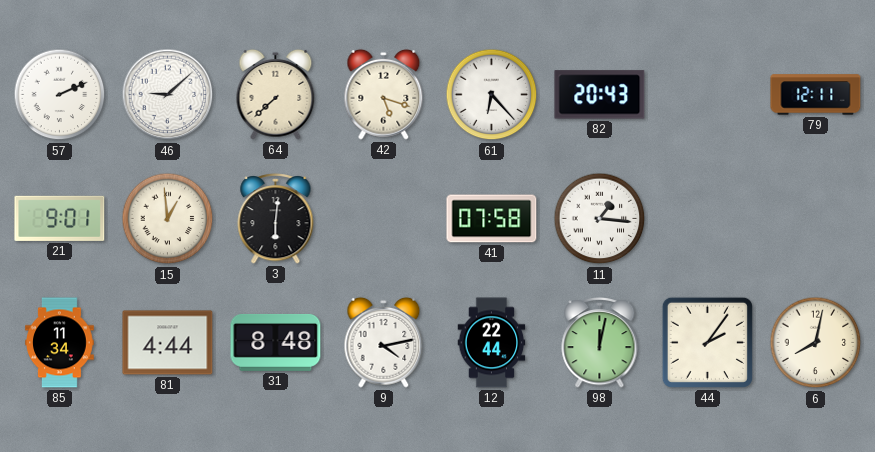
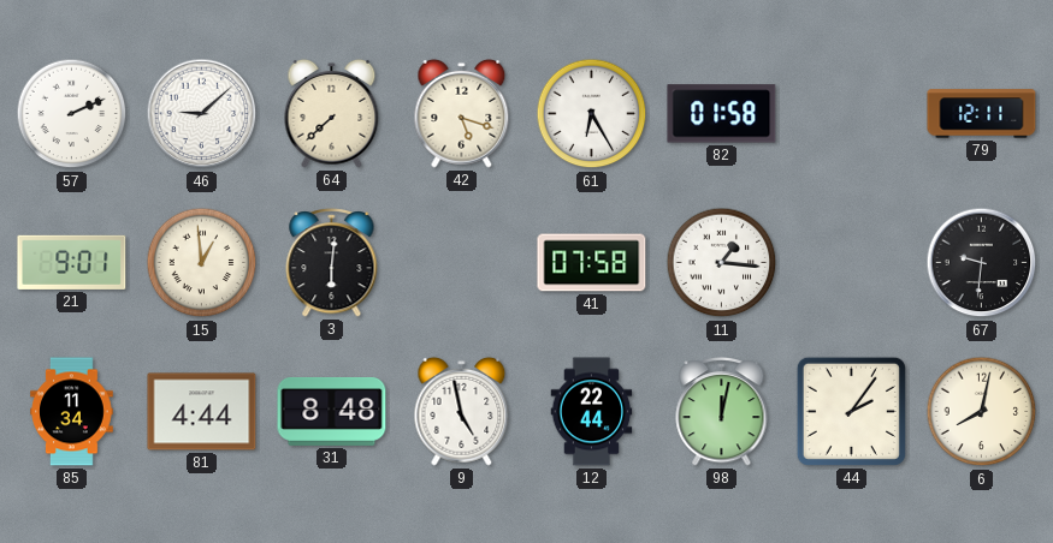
61: 6:23 -> 6:25
82: 20:43 -> 01:58
67: none -> 9:31
9: 4:13 -> 4:58
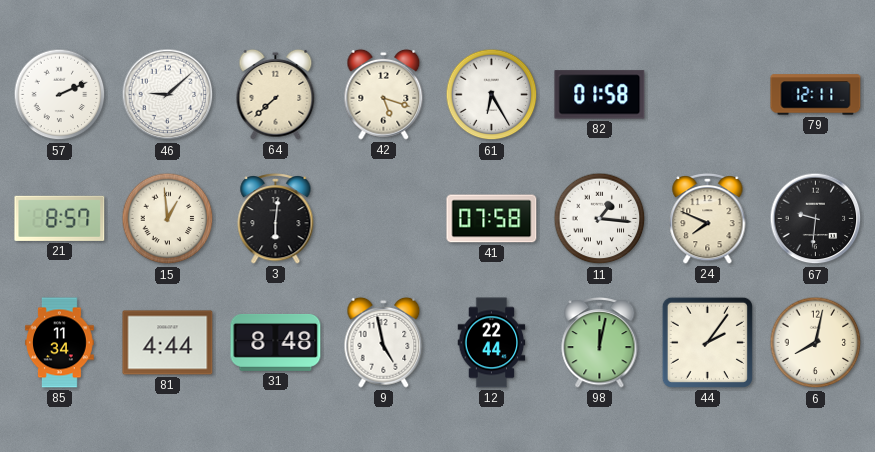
21: 9:01 -> 8:57
24: none -> 7:49
